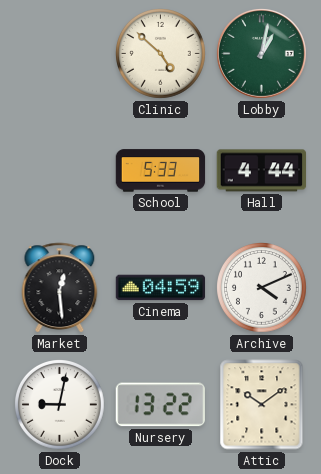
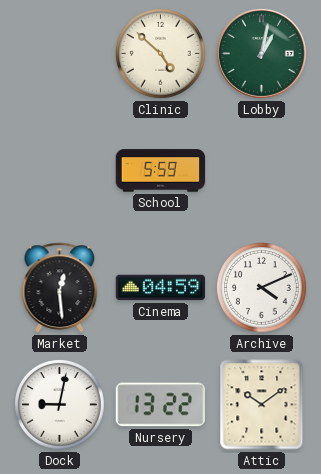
School: 5:33 -> 5:59
Hall: 4:44 -> none
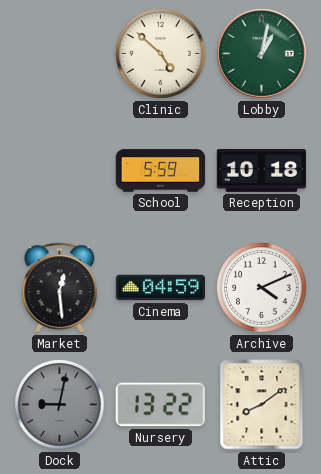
Reception: none -> 10:18
Dock dial: white -> grey
Attic: 10:09 -> 8:09
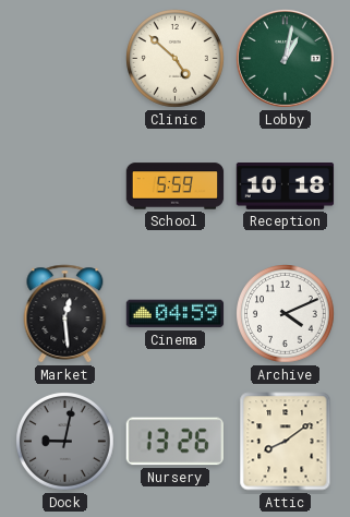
Nursery: 13:22 -> 13:26
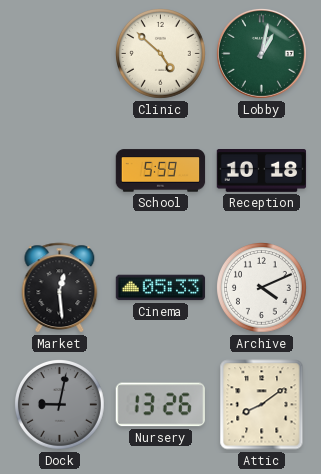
Cinema: 04:59 -> 05:33
